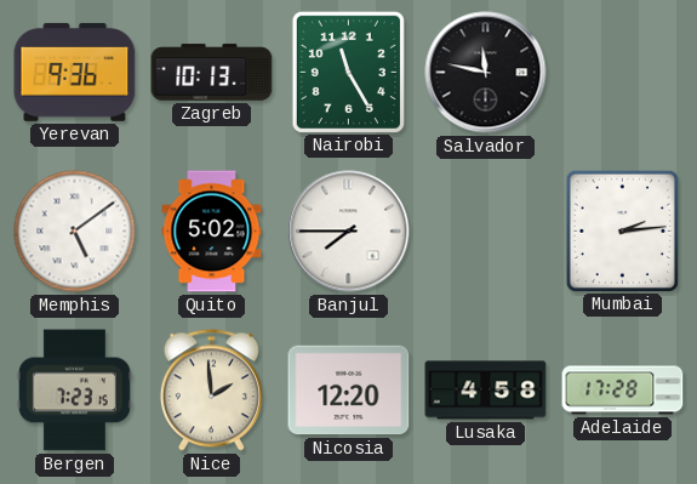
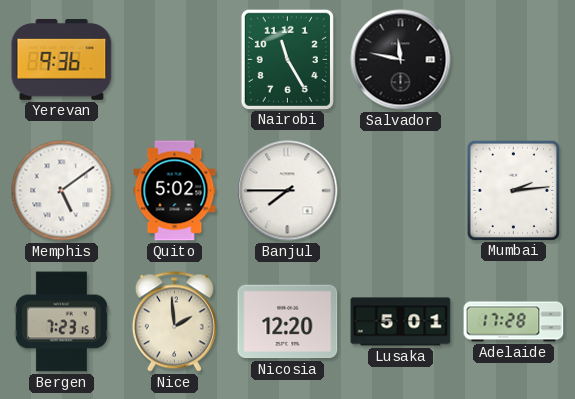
Zagreb: 10:13 -> none
Lusaka: 4:58 -> 5:01
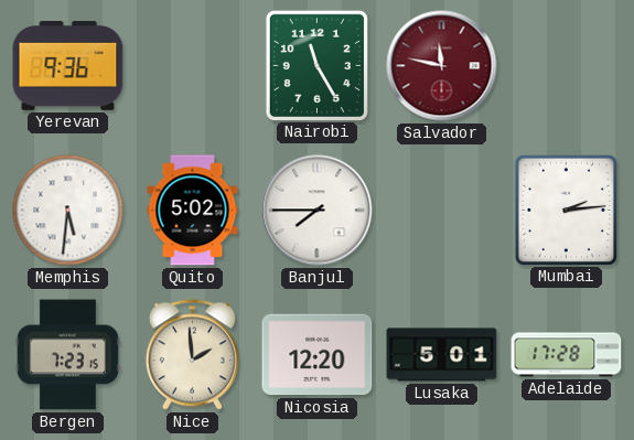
Salvador dial: black -> burgundy
Memphis: 5:09 -> 5:31
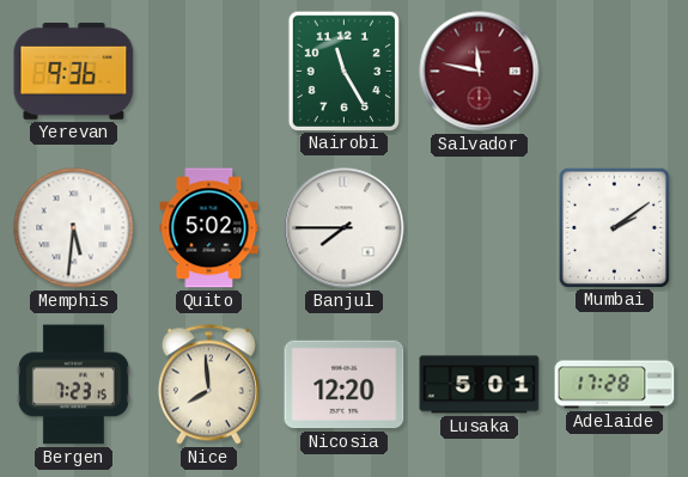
Mumbai: 2:14 -> 2:09
Nice: 1:59 -> 7:59
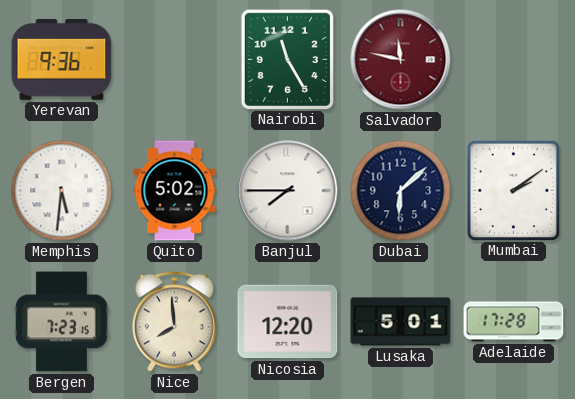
Dubai: none -> 6:08
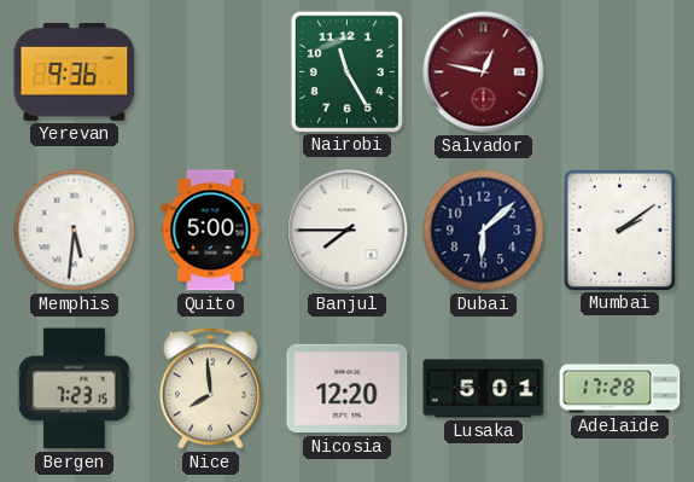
Salvador: 11:47 -> 12:47
Quito: 5:02 -> 5:00
